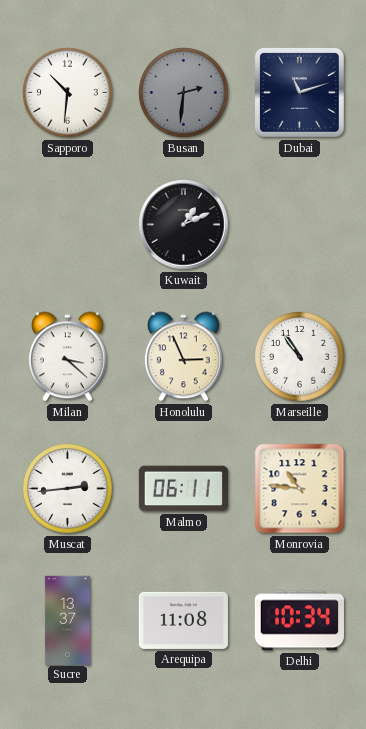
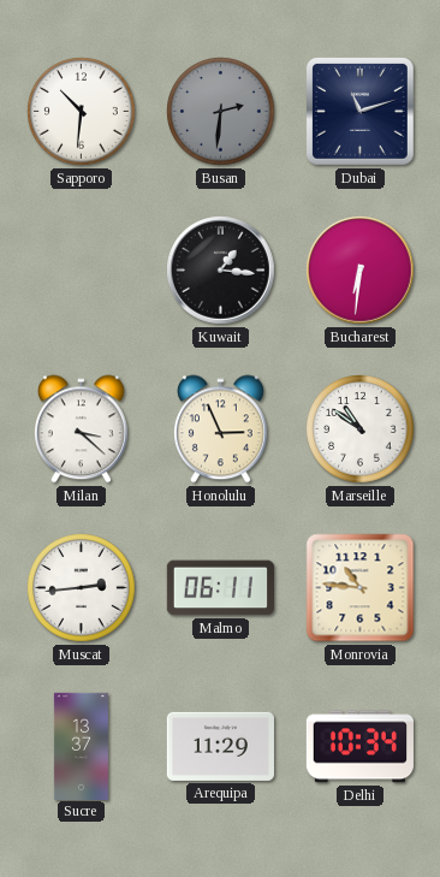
Kuwait: 1:11 -> 1:16
Bucharest: none -> 6:31
Marseille: 10:54 -> 10:51
Arequipa: 11:08 -> 11:29
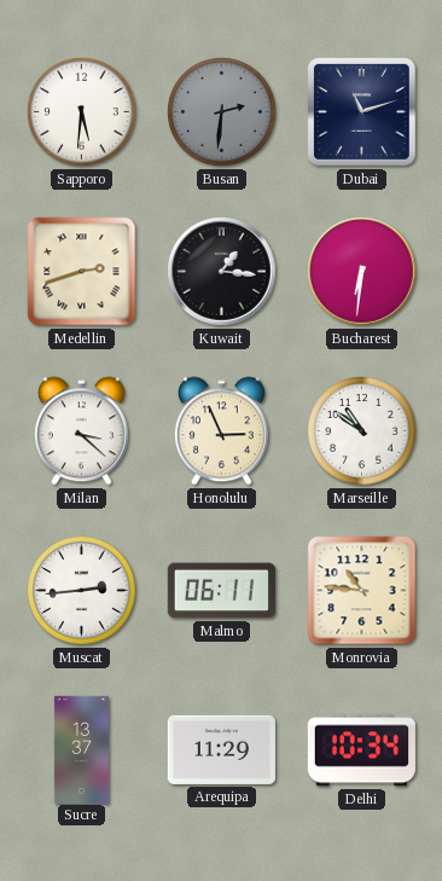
Sapporo: 10:31 -> 5:31
Medellin: none -> 2:42
